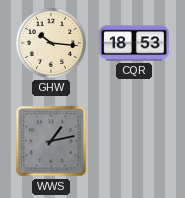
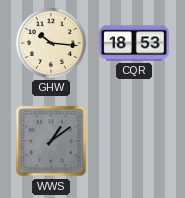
WWS: 1:13 -> 1:09
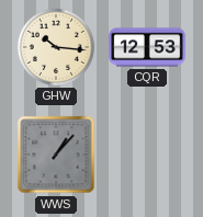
CQR: 18:53 -> 12:53
WWS: 1:09 -> 1:07
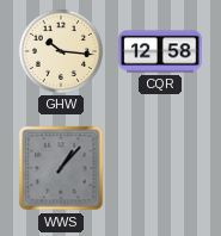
CQR: 12:53 -> 12:58
